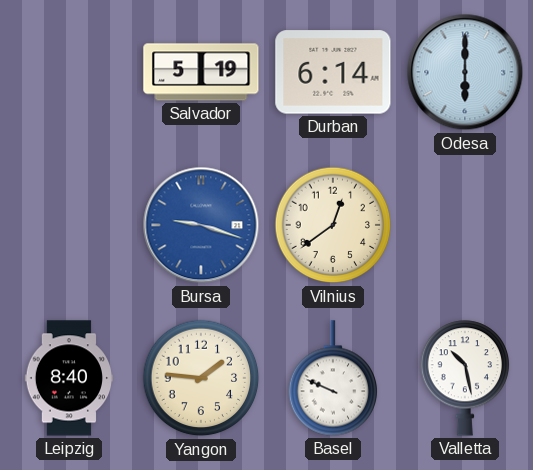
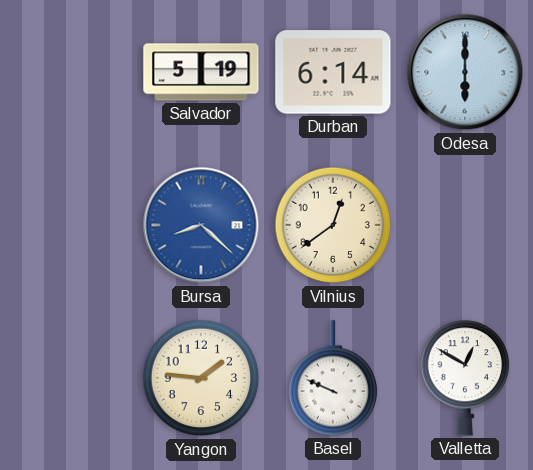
Bursa: 9:18 -> 8:22
Leipzig: 8:40 -> none
Valletta: 10:28 -> 12:50
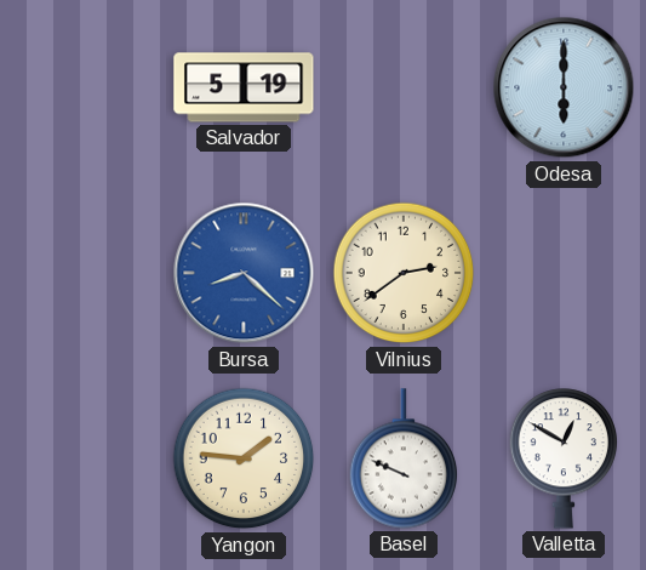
Durban: 6:14 -> none
Vilnius: 12:39 -> 2:39
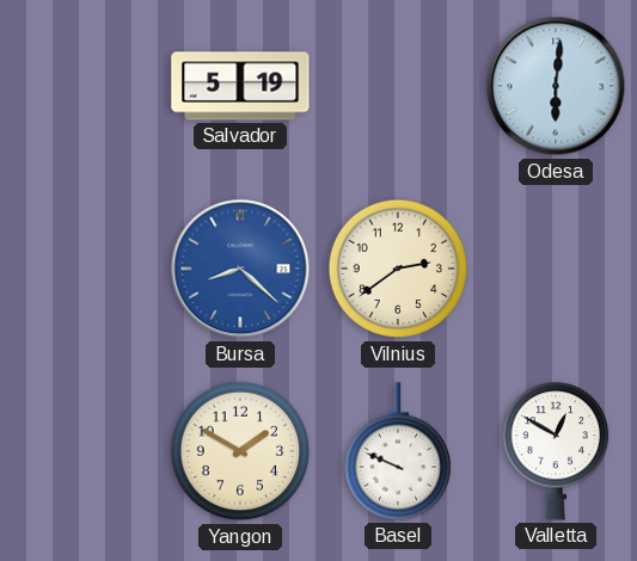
Odesa: 6:00 -> 6:01
Yangon: 1:46 -> 1:50
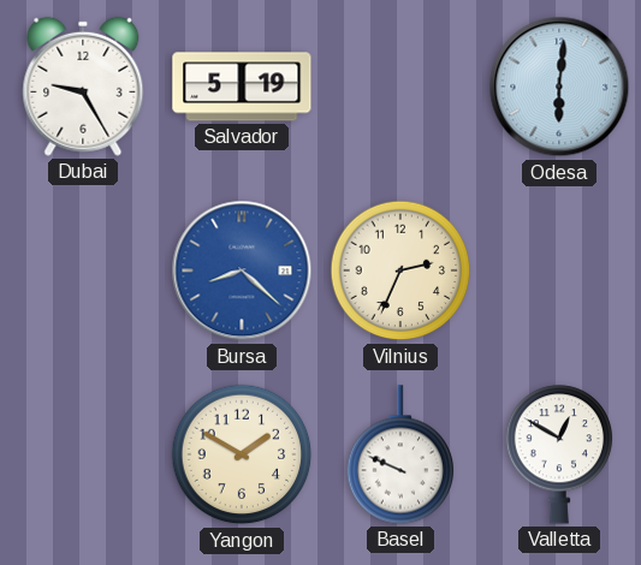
Dubai: none -> 9:25
Vilnius: 2:39 -> 2:34
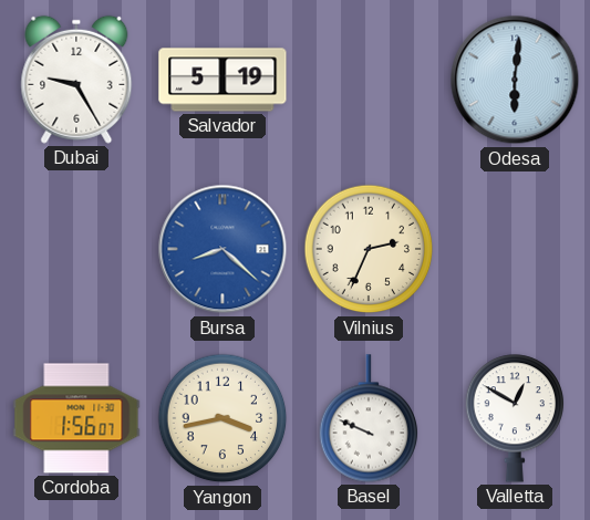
Cordoba: none -> 1:56
Yangon: 1:50 -> 3:43
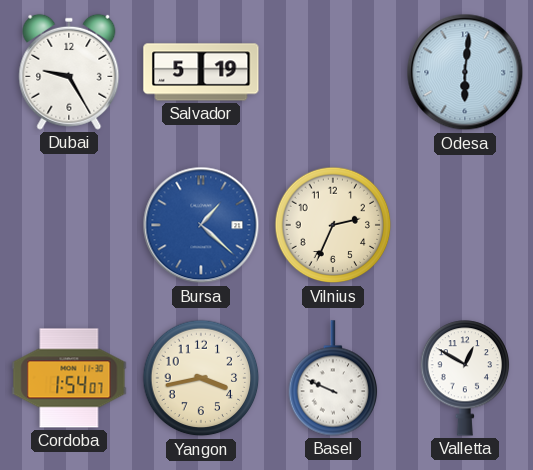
Bursa: 8:22 -> 1:22
Cordoba: 1:56 -> 1:54
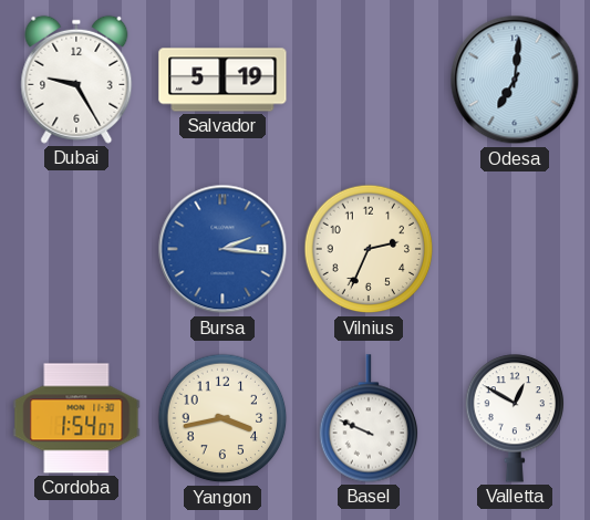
Odesa: 6:01 -> 7:01
Bursa: 1:22 -> 2:16
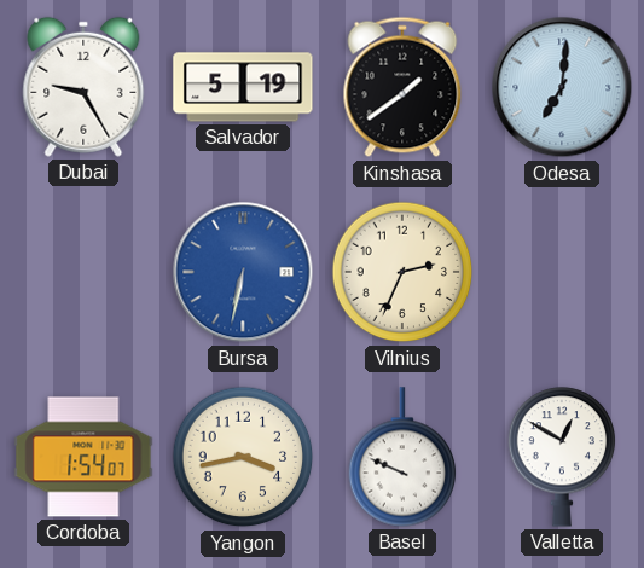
Kinshasa: none -> 1:39
Bursa: 2:16 -> 6:32
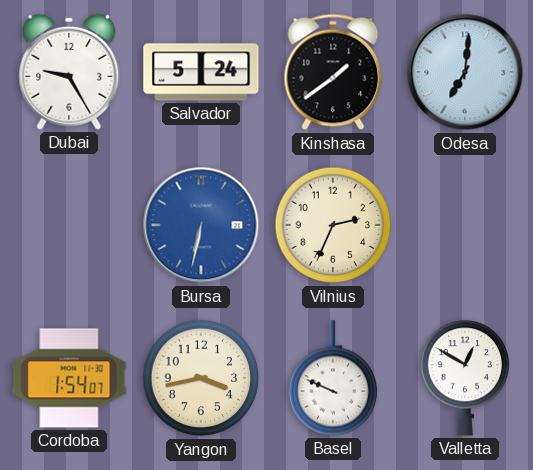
Salvador: 5:19 -> 5:24
